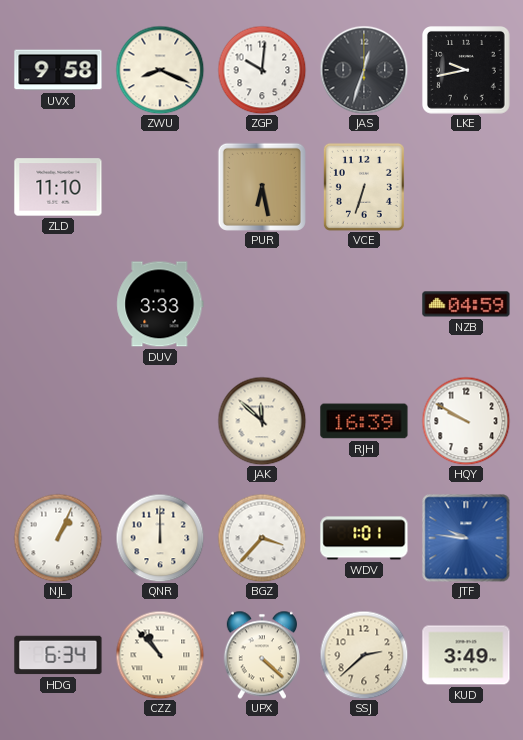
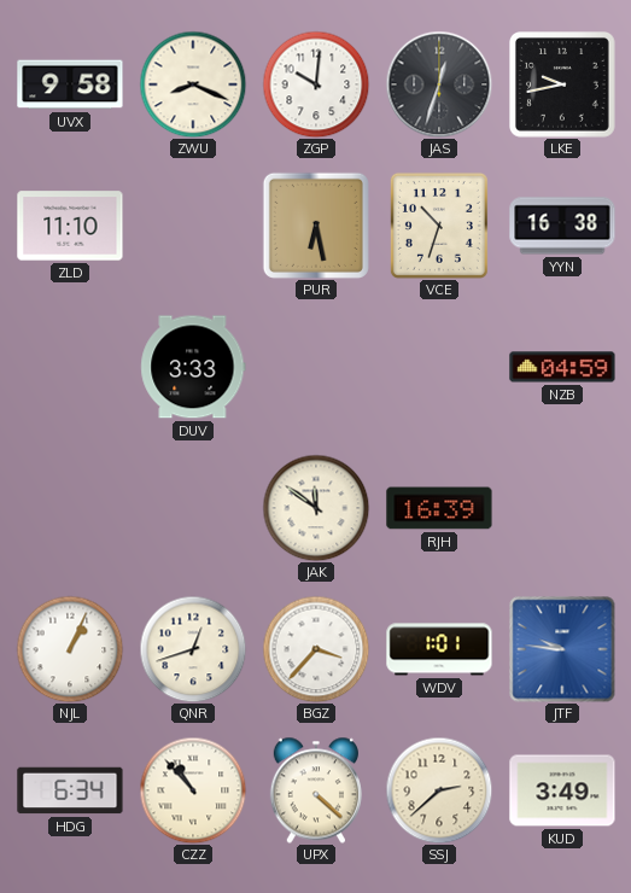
VCE: 6:33 -> 10:33
YYN: none -> 16:38
JAK: 11:52 -> 11:51
HQY: 9:50 -> none
QNR: 12:00 -> 12:42
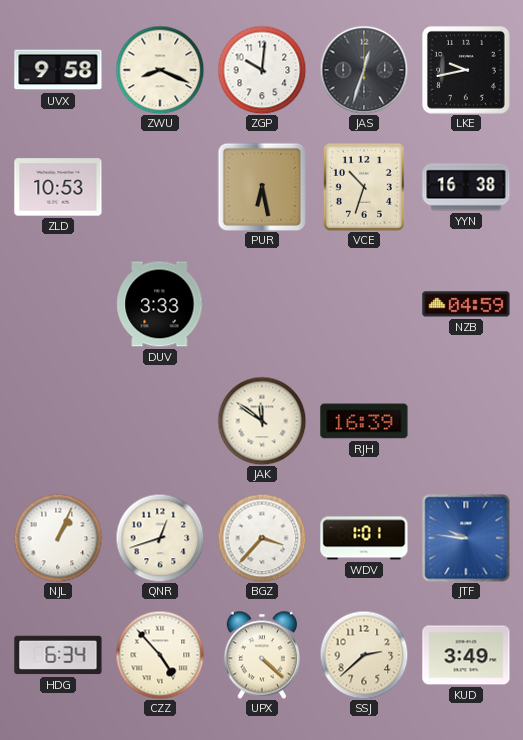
ZLD: 11:10 -> 10:53
CZZ: 10:53 -> 4:53
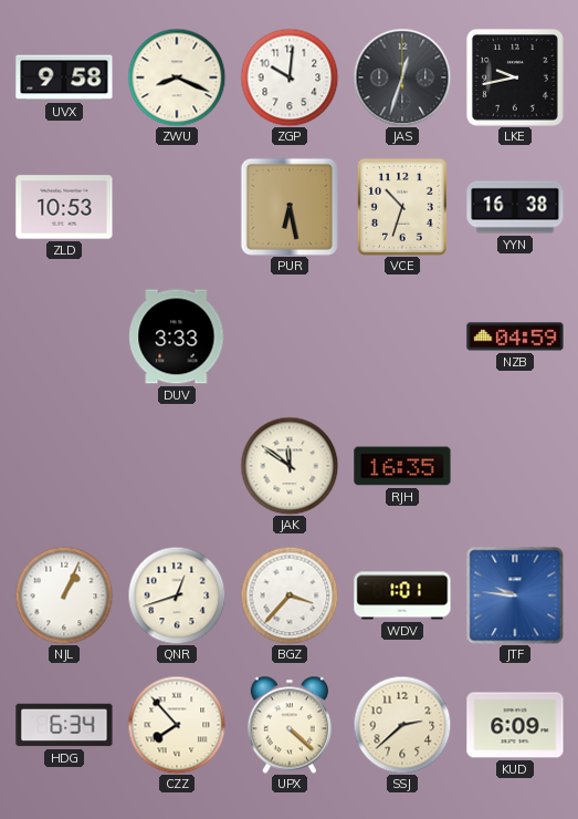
RJH: 16:39 -> 16:35
CZZ: 4:53 -> 7:53
KUD: 3:49 -> 6:09
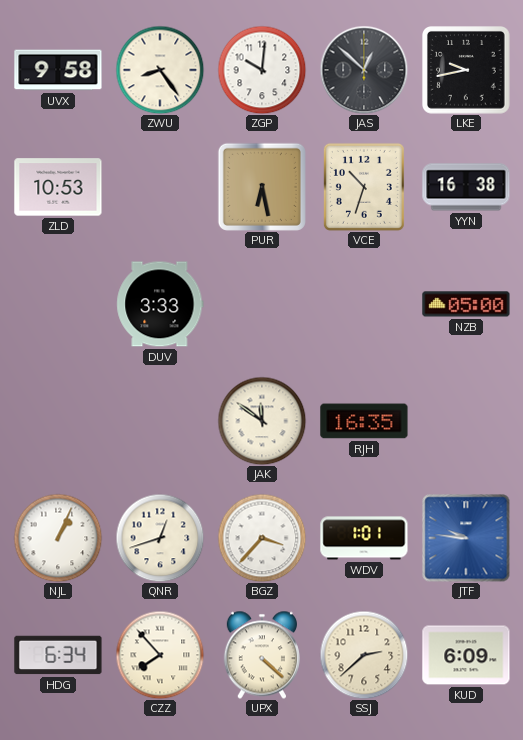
ZWU: 8:19 -> 8:24
JAS: 12:33 -> 12:52
NZB: 04:59 -> 05:00
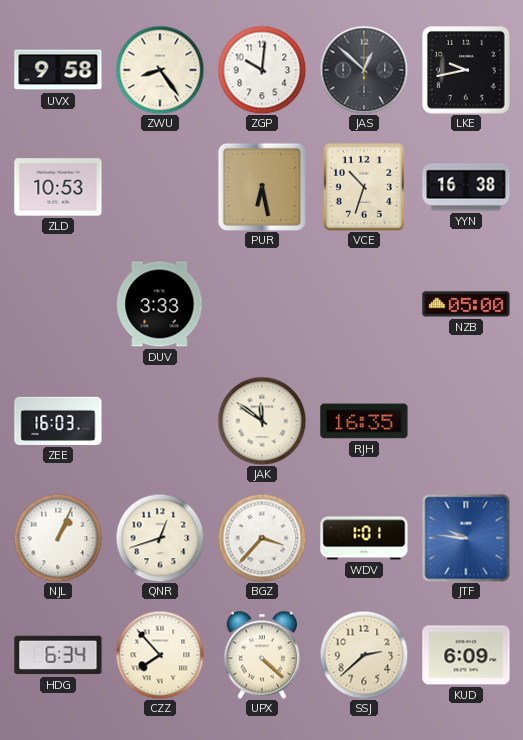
ZEE: none -> 16:03
